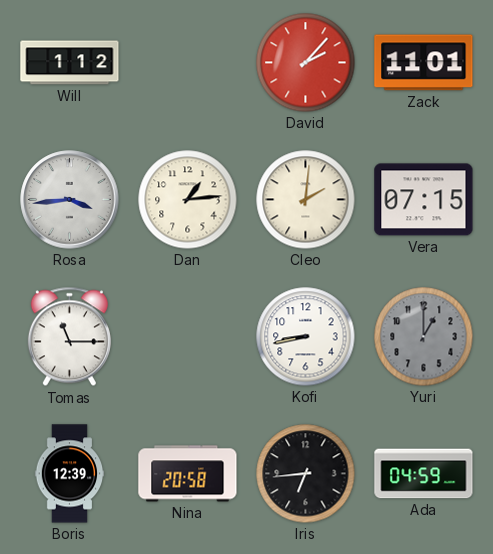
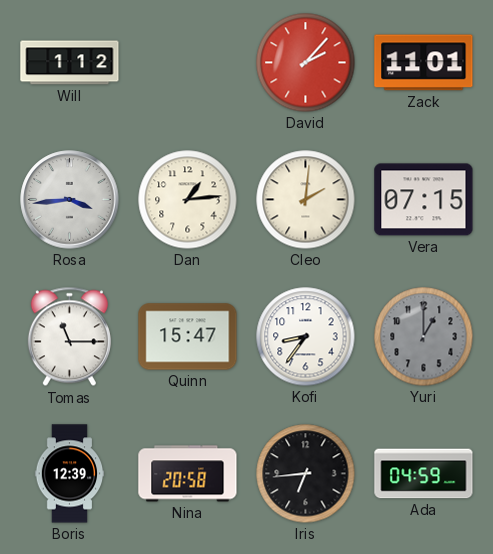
Quinn: none -> 15:47
Kofi: 8:43 -> 8:36
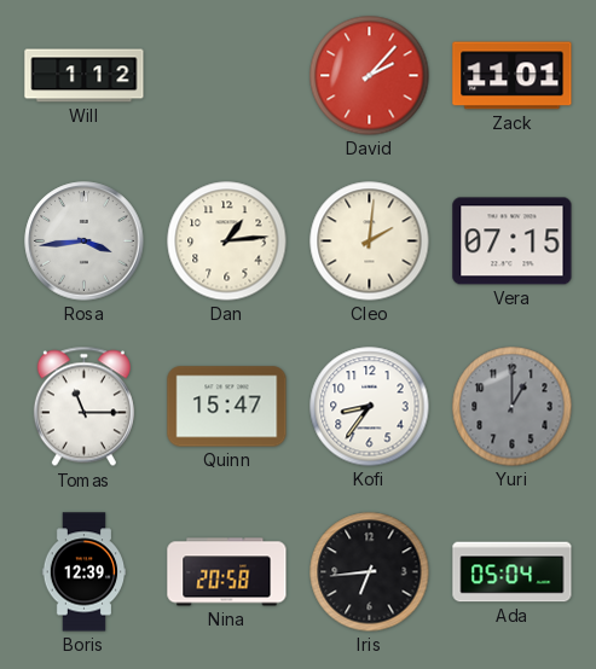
Ada: 04:59 -> 05:04
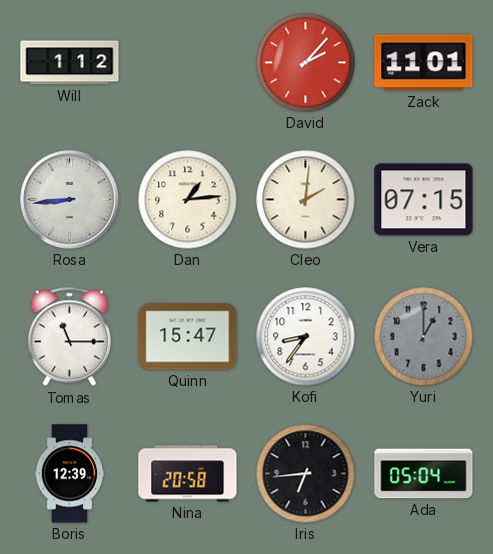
Rosa: 3:44 -> 8:44
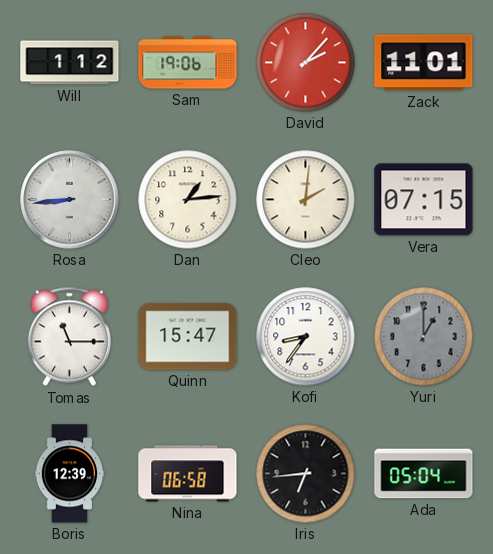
Sam: none -> 19:06
Nina: 20:58 -> 06:58
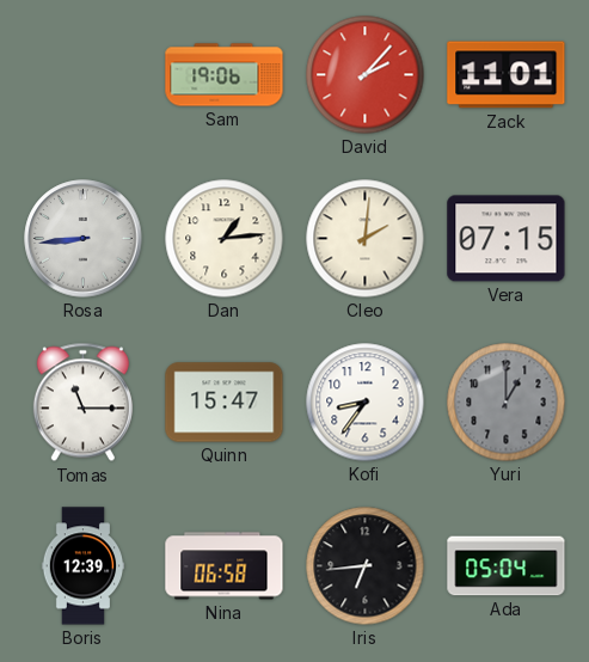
Will: 1:12 -> none
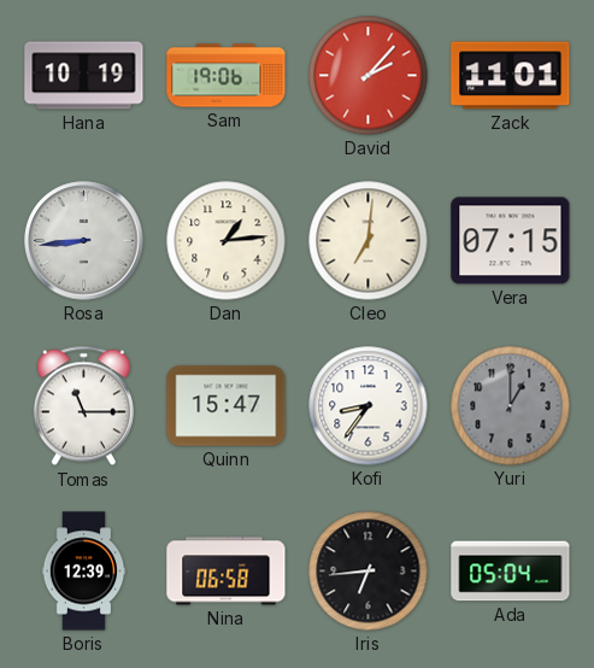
Hana: none -> 10:19
Cleo: 2:01 -> 7:01
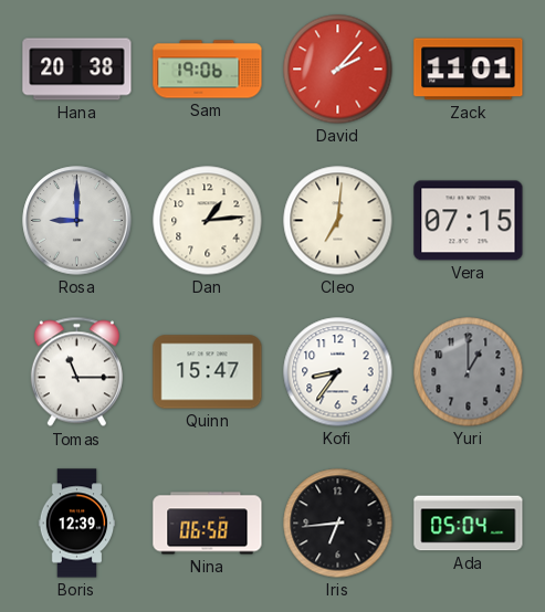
Hana: 10:19 -> 20:38
Rosa: 8:44 -> 9:00
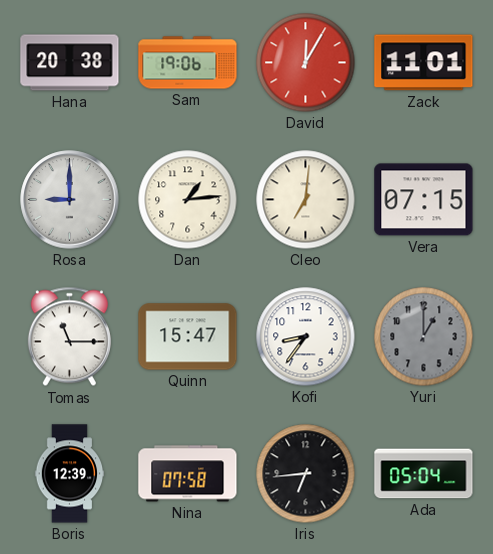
David: 2:07 -> 12:05
Nina: 06:58 -> 07:58
